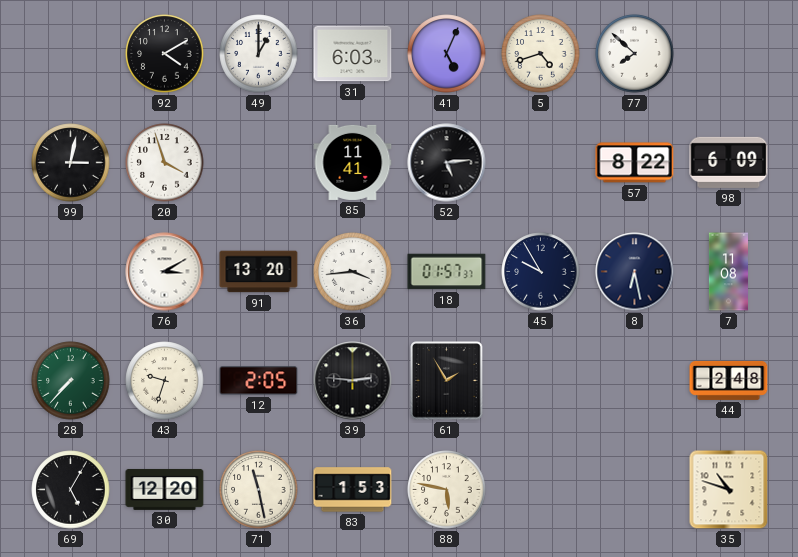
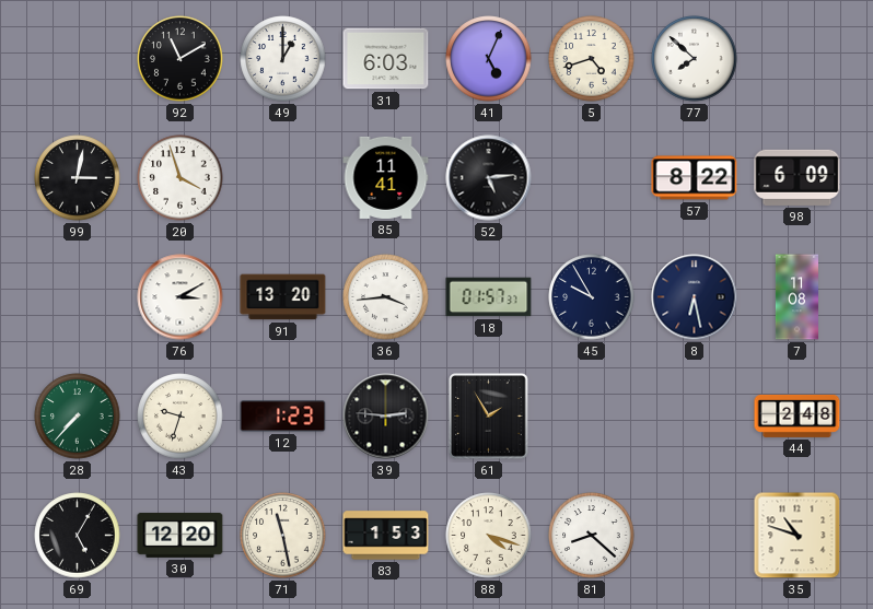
92: 4:10 -> 11:10
12: 2:05 -> 1:23
88: 5:47 -> 4:18
81: none -> 8:22
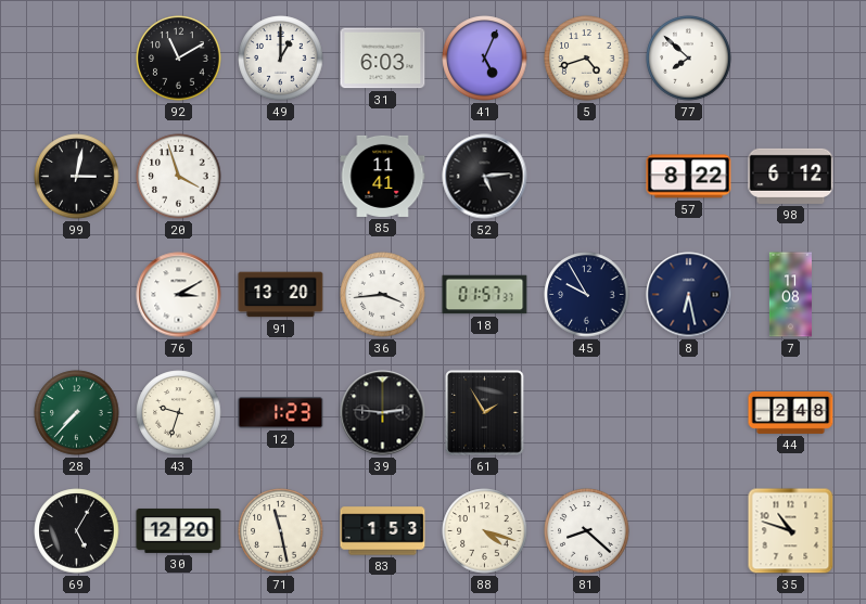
98: 6:09 -> 6:12
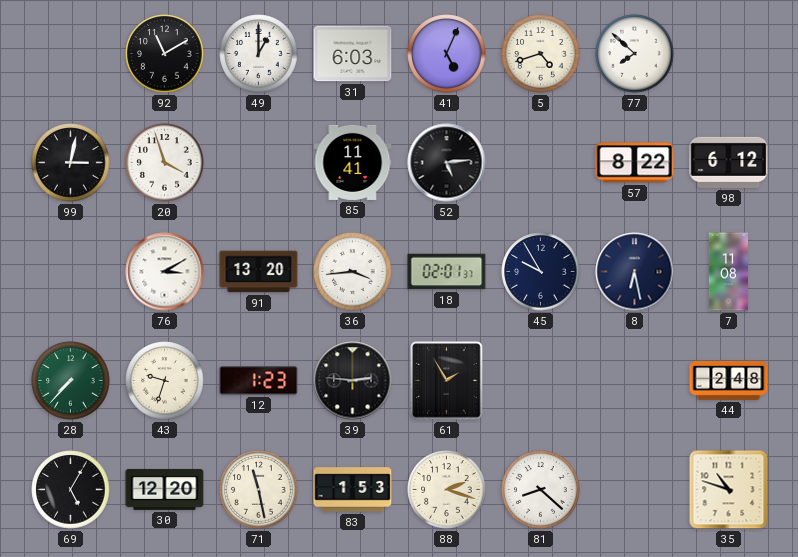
18: 01:57 -> 02:01
88: 4:18 -> 2:18
